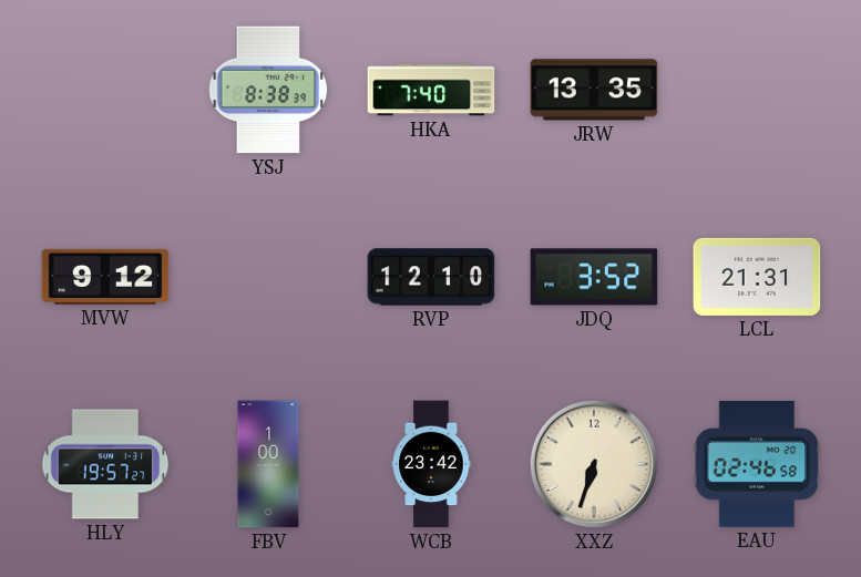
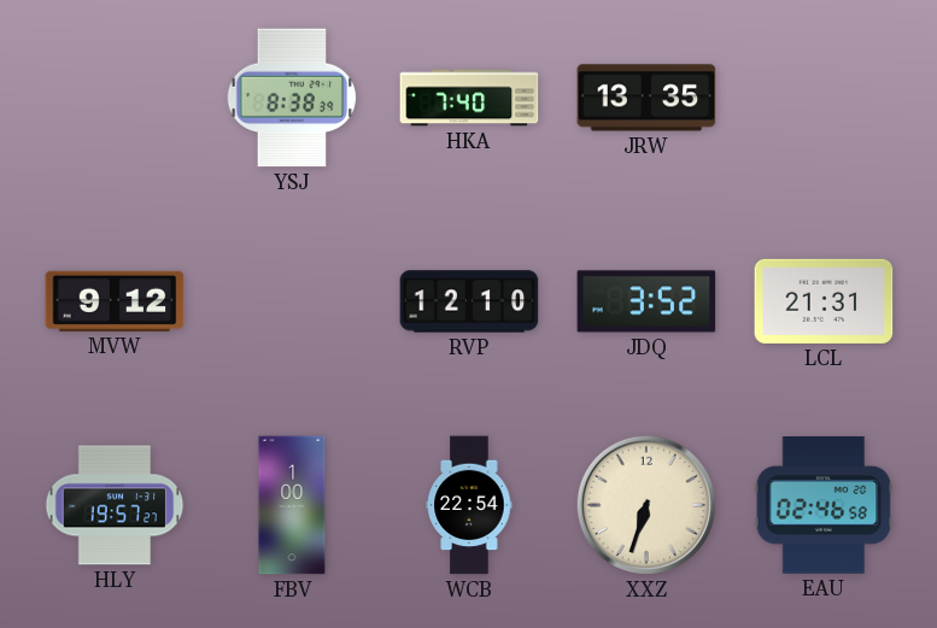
WCB: 23:42 -> 22:54
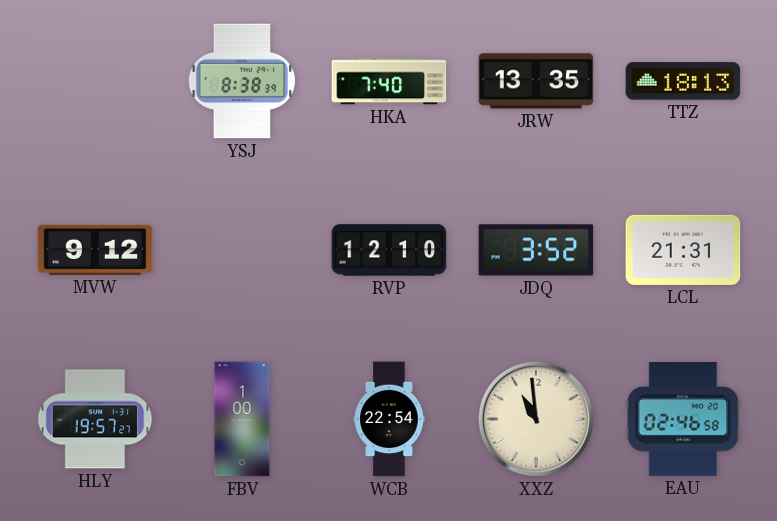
TTZ: none -> 18:13
XXZ: 6:33 -> 10:59
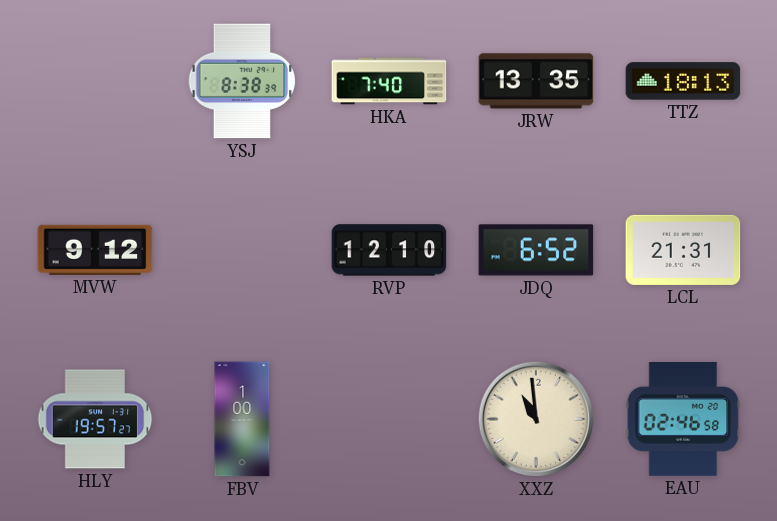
JDQ: 3:52 -> 6:52
WCB: 22:54 -> none
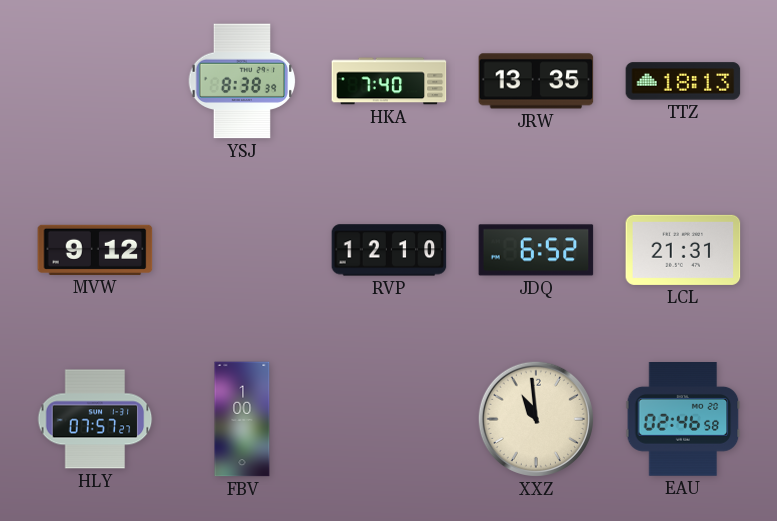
HLY: 19:57 -> 07:57
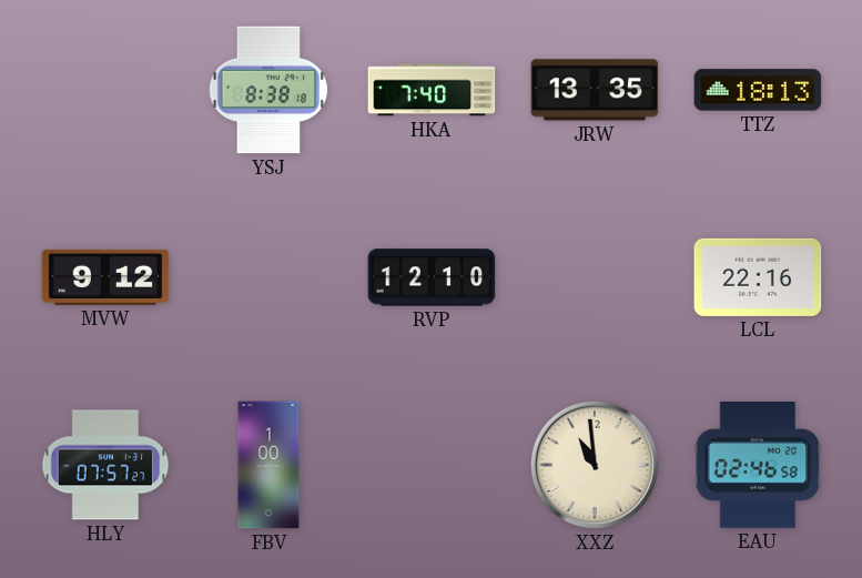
YSJ: 8:38:39 -> 8:38:18
JDQ: 6:52 -> none
LCL: 21:31 -> 22:16
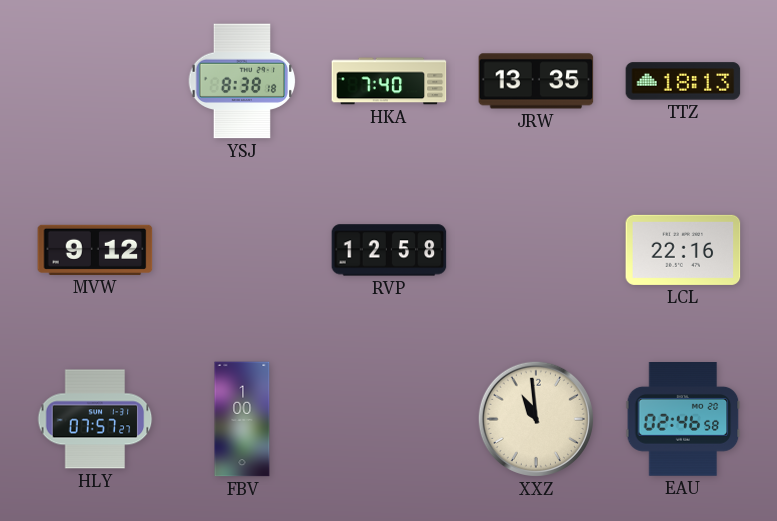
RVP: 12:10 -> 12:58
